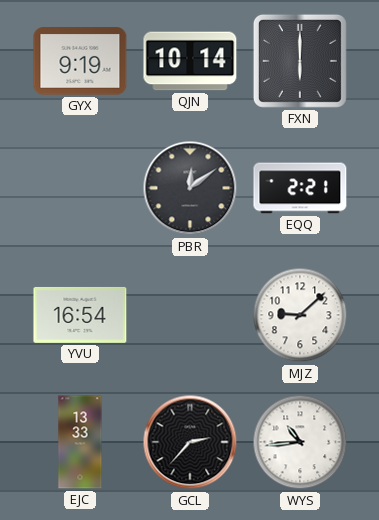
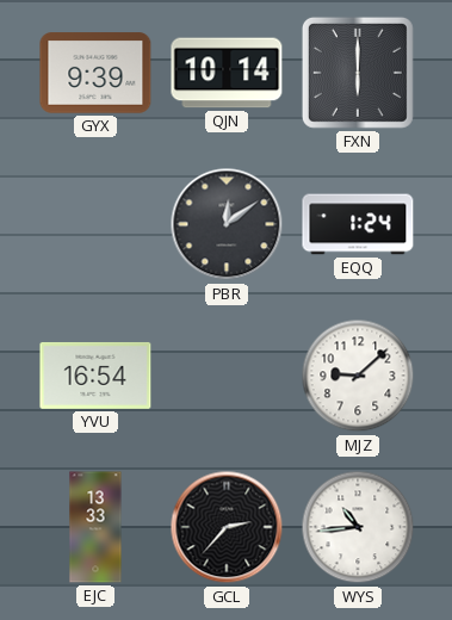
GYX: 9:19 -> 9:39
EQQ: 2:21 -> 1:24
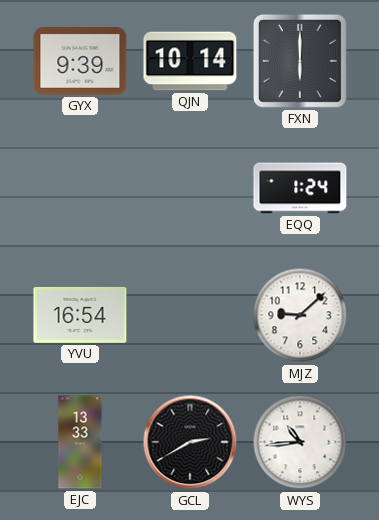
PBR: 12:09 -> none
GCL: 2:37 -> 2:40
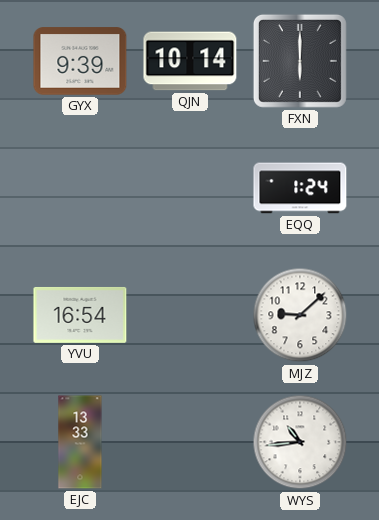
GCL: 2:40 -> none
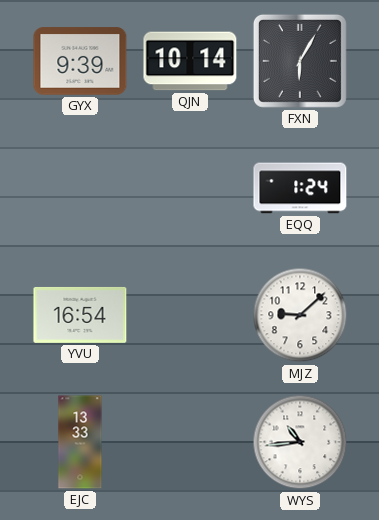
FXN: 6:00 -> 6:05
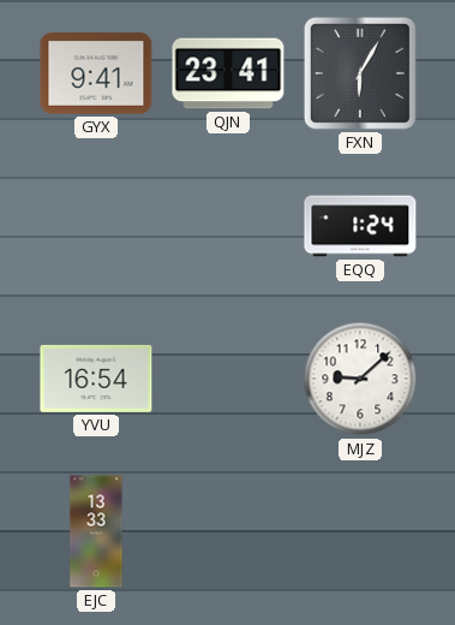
GYX: 9:39 -> 9:41
QJN: 10:14 -> 23:41
WYS: 10:44 -> none
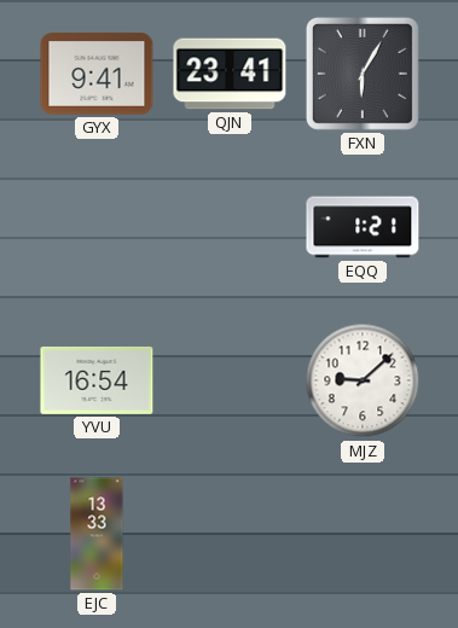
EQQ: 1:24 -> 1:21
